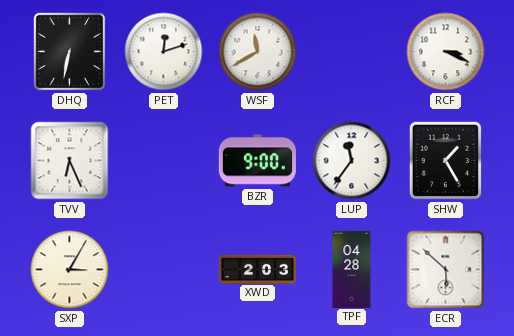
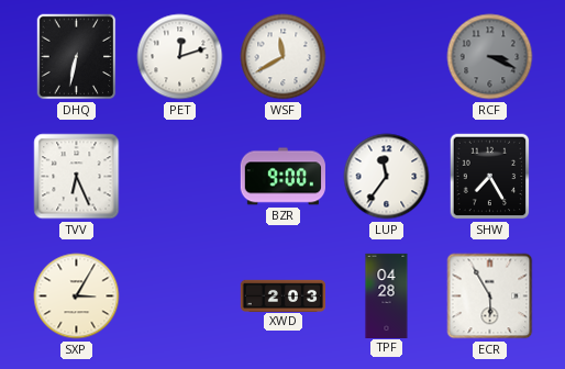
RCF dial: white -> grey
SHW: 1:25 -> 7:25
ECR: 5:52 -> 5:55
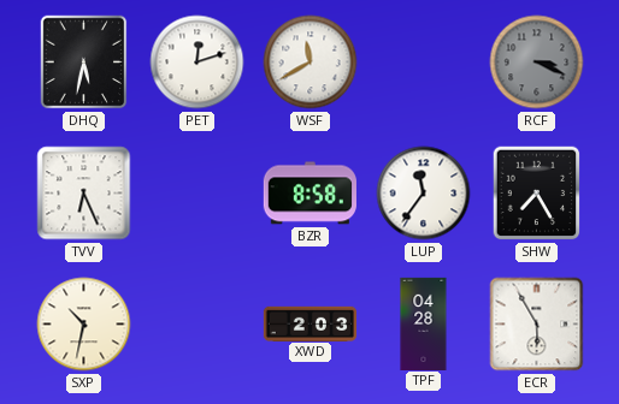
DHQ: 6:32 -> 5:32
BZR: 9:00 -> 8:58
SXP: 3:05 -> 10:32
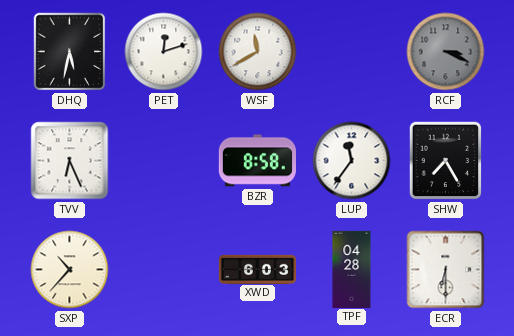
SXP: 10:32 -> 10:37
XWD: 2:03 -> 6:03
ECR: 5:55 -> 6:30
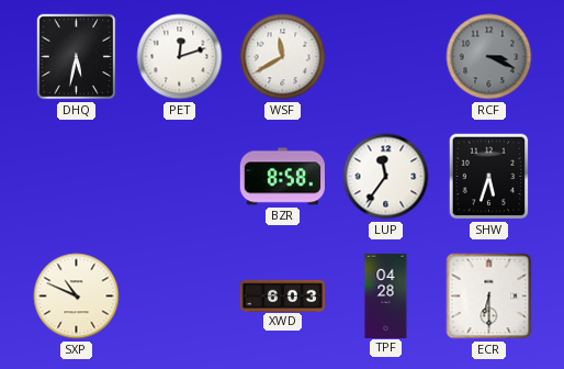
TVV: 6:26 -> none
SHW: 7:25 -> 5:33
SXP: 10:37 -> 10:49
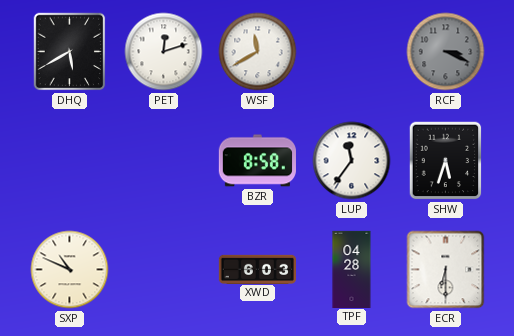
DHQ: 5:32 -> 5:40
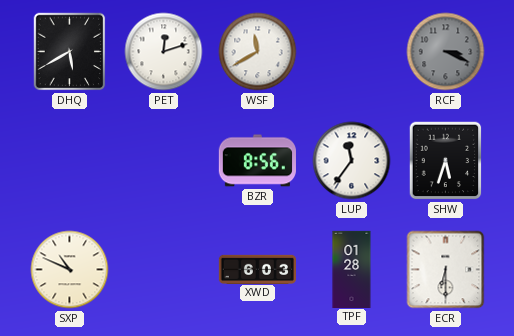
BZR: 8:58 -> 8:56
TPF: 04:28 -> 01:28
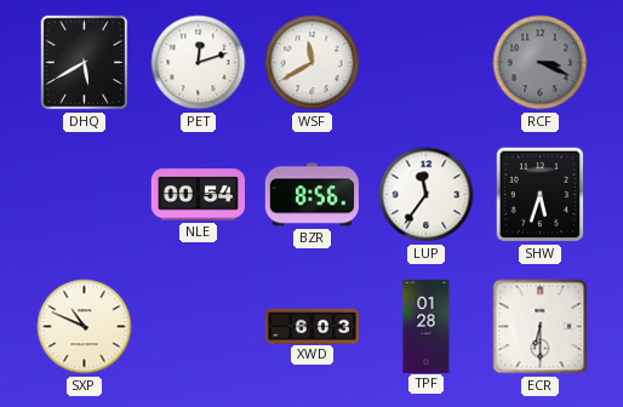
NLE: none -> 00:54
